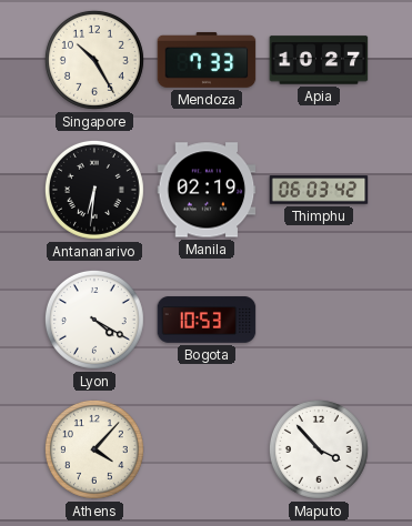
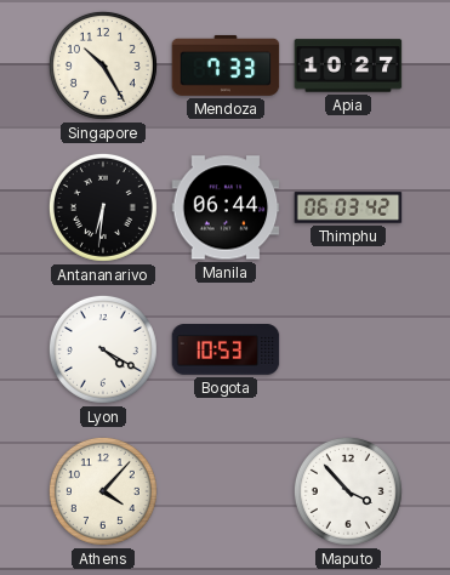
Manila: 02:19 -> 06:44
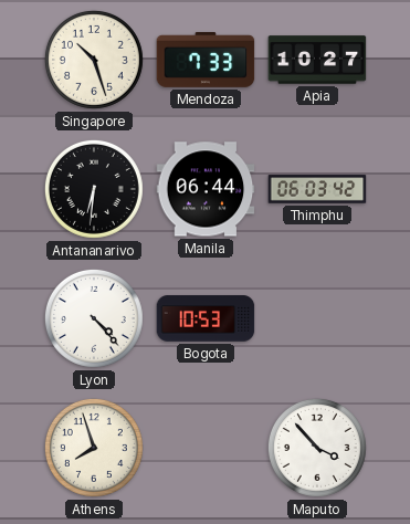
Singapore: 10:25 -> 10:27
Lyon: 4:20 -> 4:23
Athens: 4:07 -> 7:57
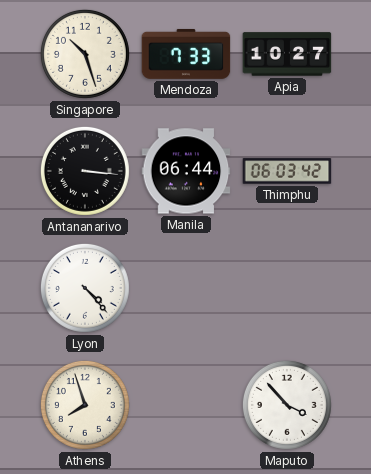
Antananarivo: 6:31 -> 3:16
Bogota: 10:53 -> none
